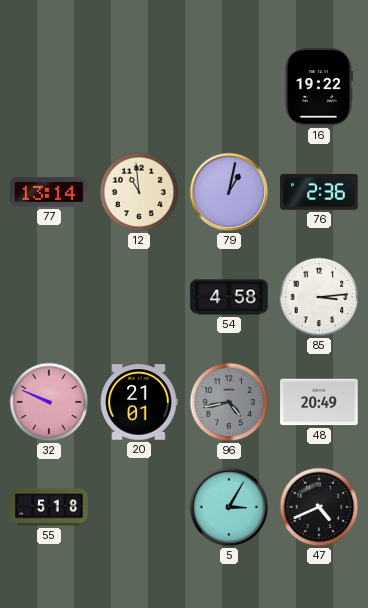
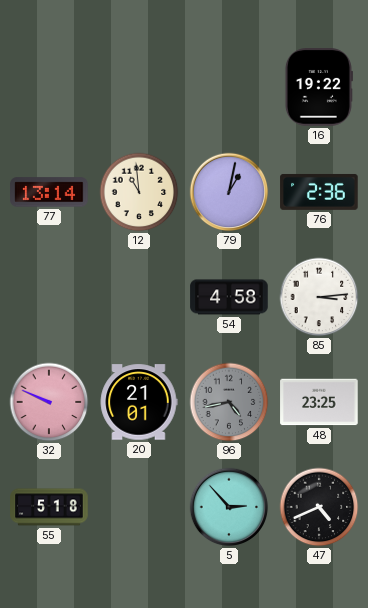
48: 20:49 -> 23:25
5: 3:05 -> 2:53
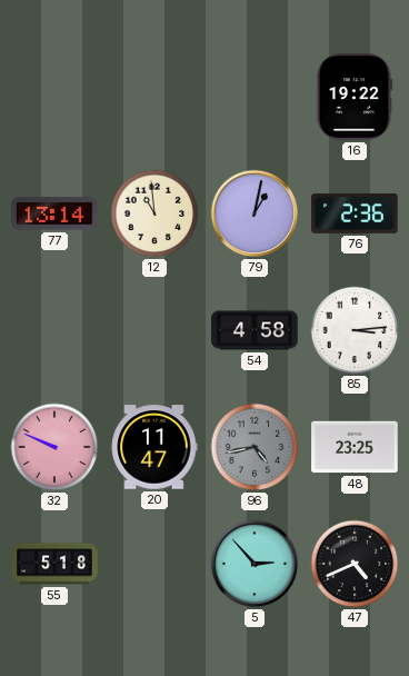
20: 21:01 -> 11:47
